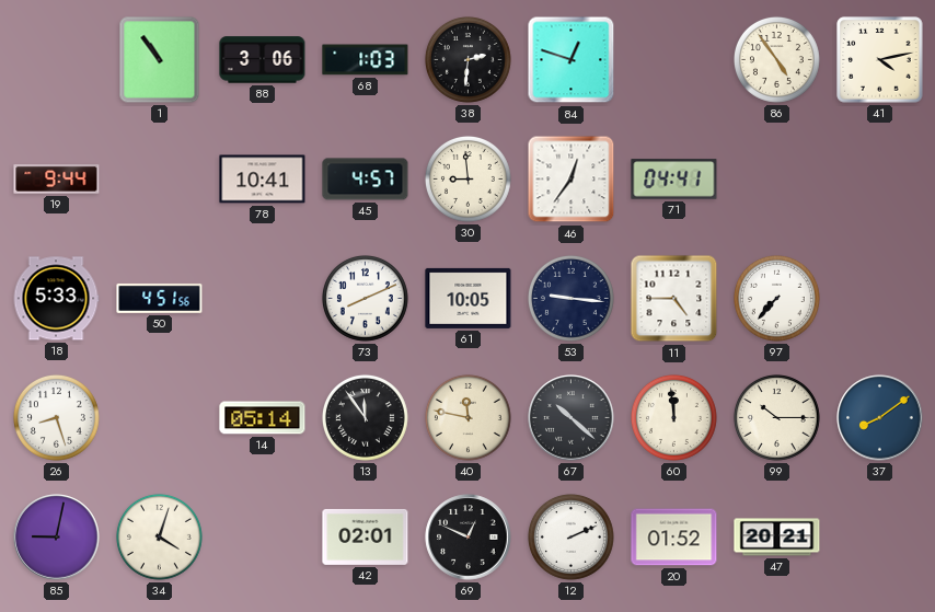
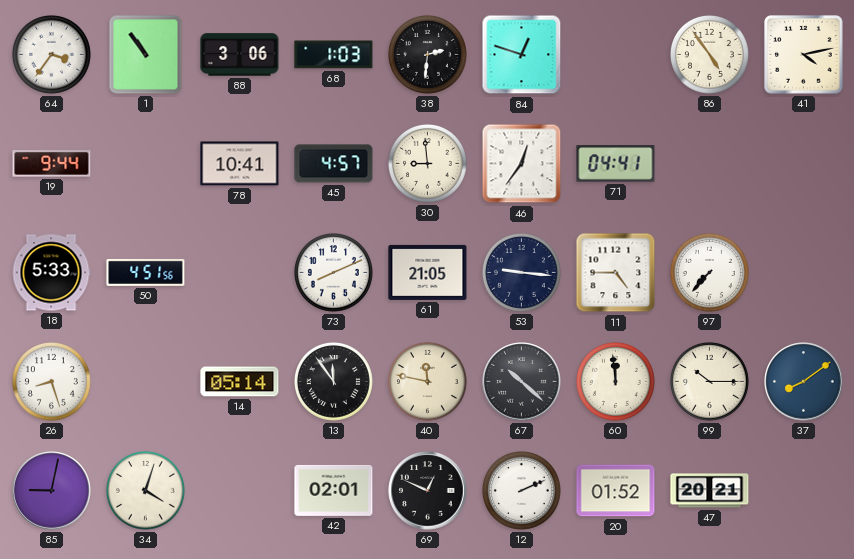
64: none -> 3:36
61: 10:05 -> 21:05
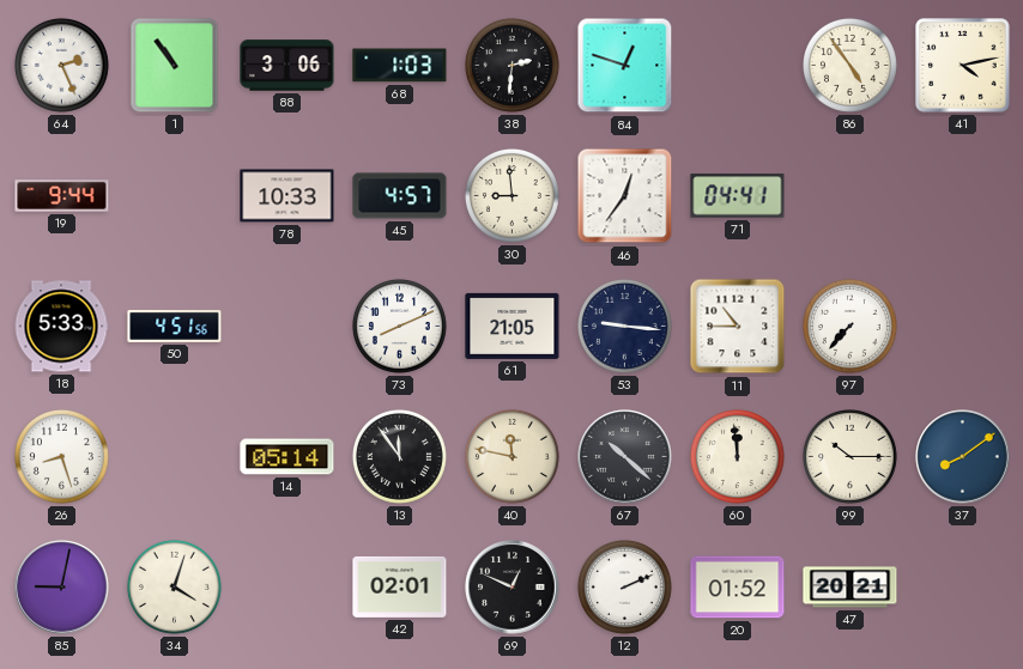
64: 3:36 -> 2:26
78: 10:41 -> 10:33
11: 4:45 -> 10:45
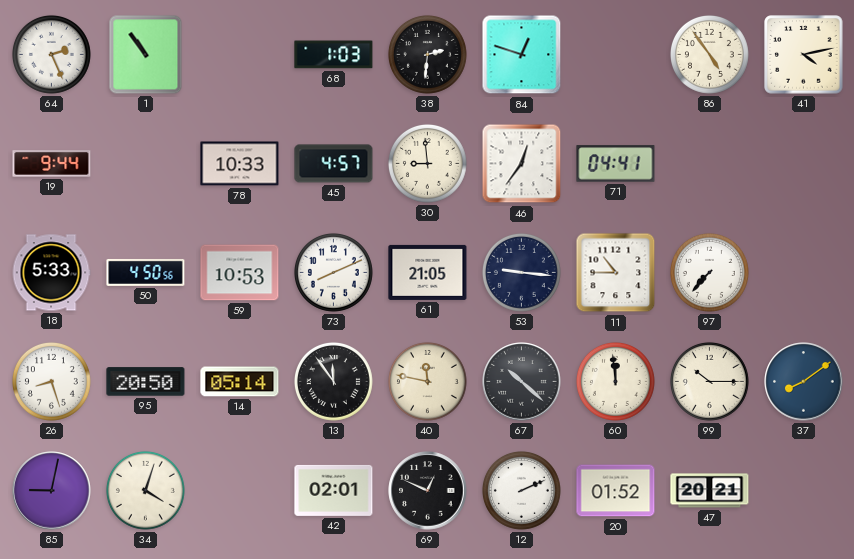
88: 3:06 -> none
50: 4:51 -> 4:50
59: none -> 10:53
95: none -> 20:50
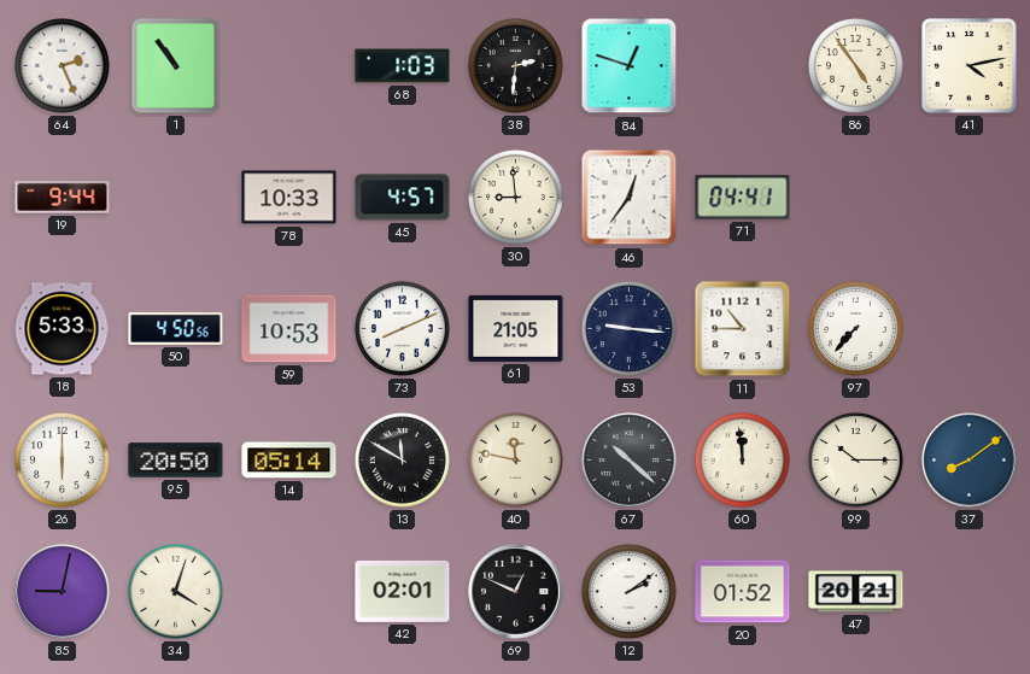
26: 8:27 -> 6:00
13: 11:54 -> 11:50
12: 2:11 -> 2:09
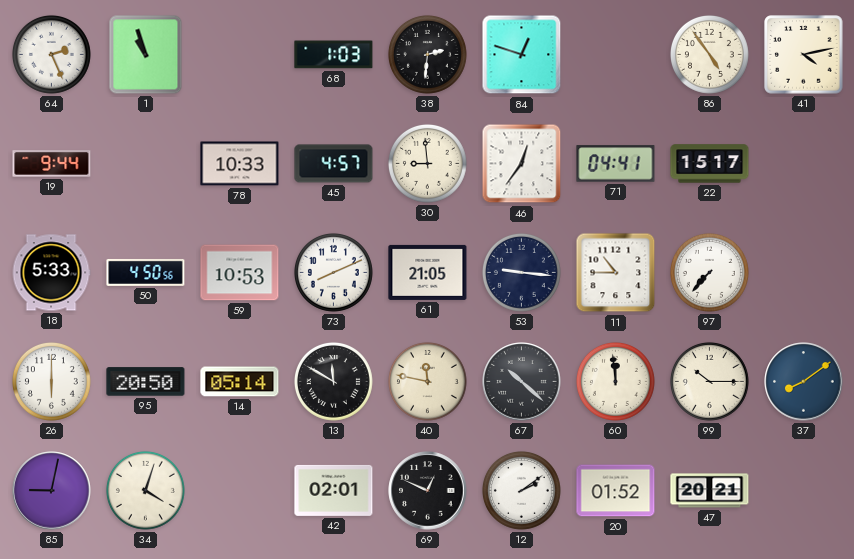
1: 10:54 -> 10:57
22: none -> 15:17
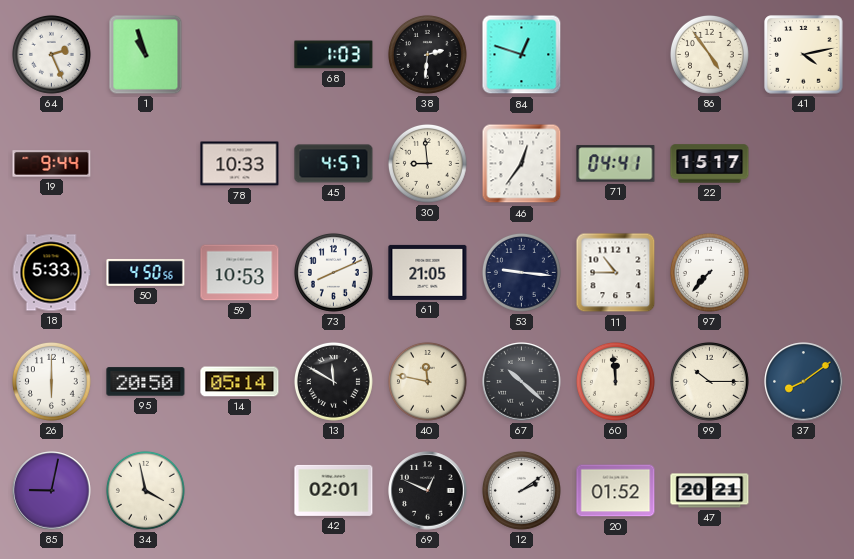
34: 4:03 -> 3:58
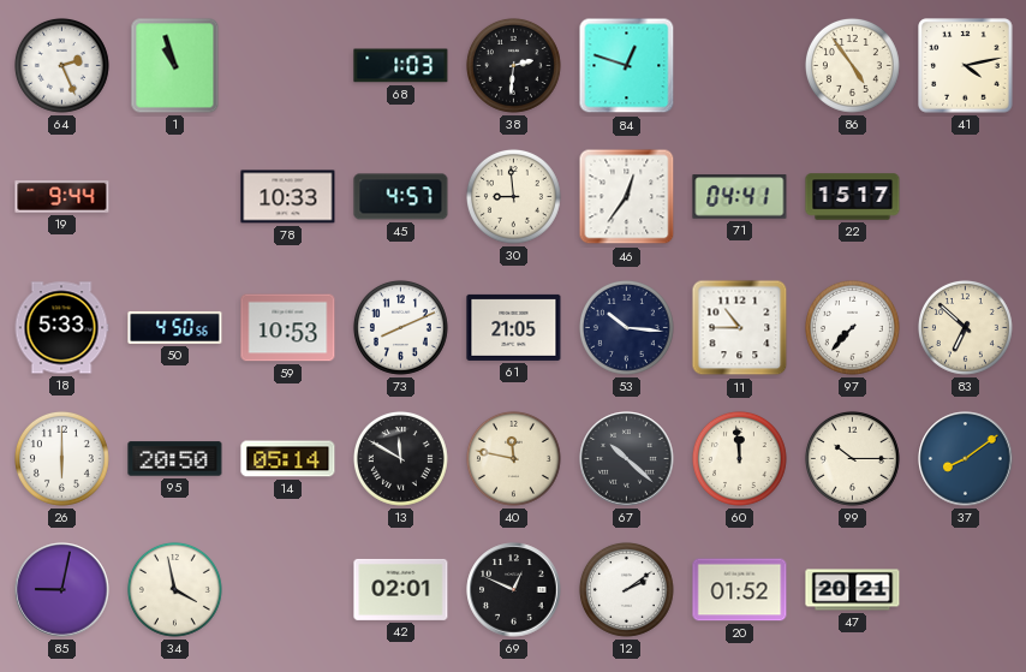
53: 9:16 -> 10:16
83: none -> 6:52
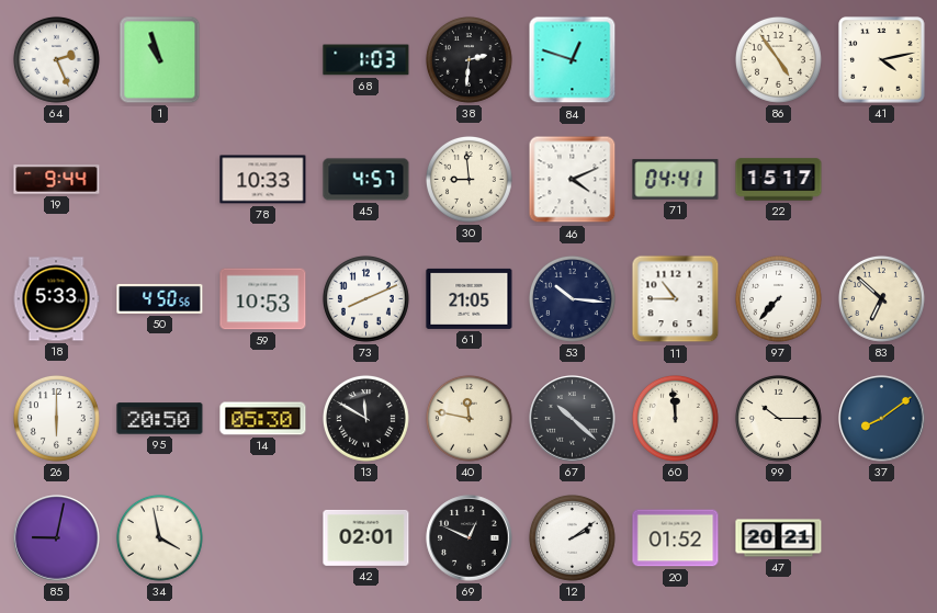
46: 12:36 -> 4:11
14: 05:14 -> 05:30
